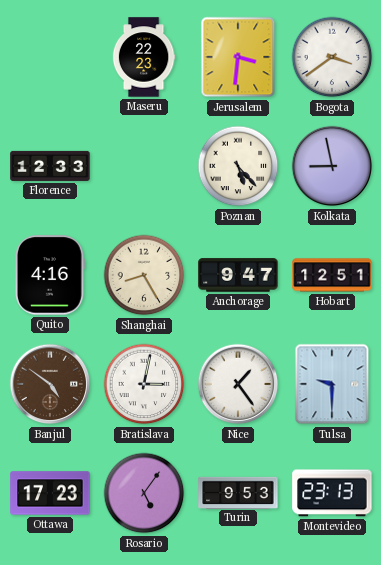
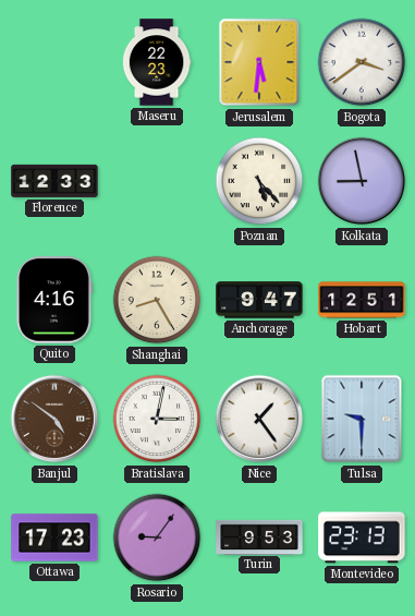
Jerusalem: 3:31 -> 5:31
Rosario: 5:06 -> 9:06
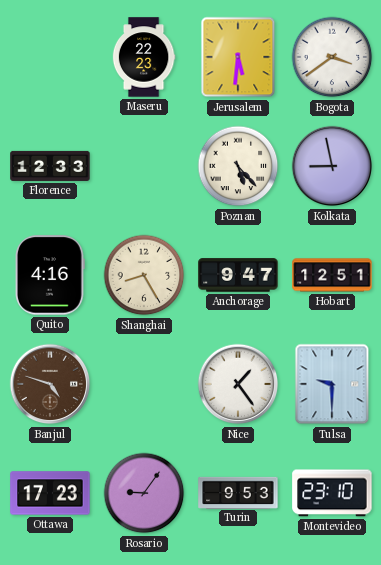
Banjul: 4:51 -> 4:48
Bratislava: 3:02 -> none
Montevideo: 23:13 -> 23:10
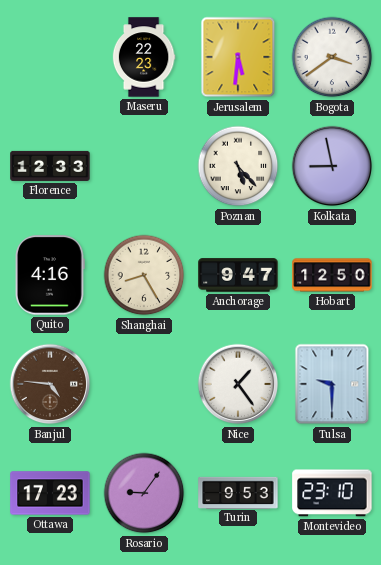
Hobart: 12:51 -> 12:50
Banjul: 4:48 -> 4:46
